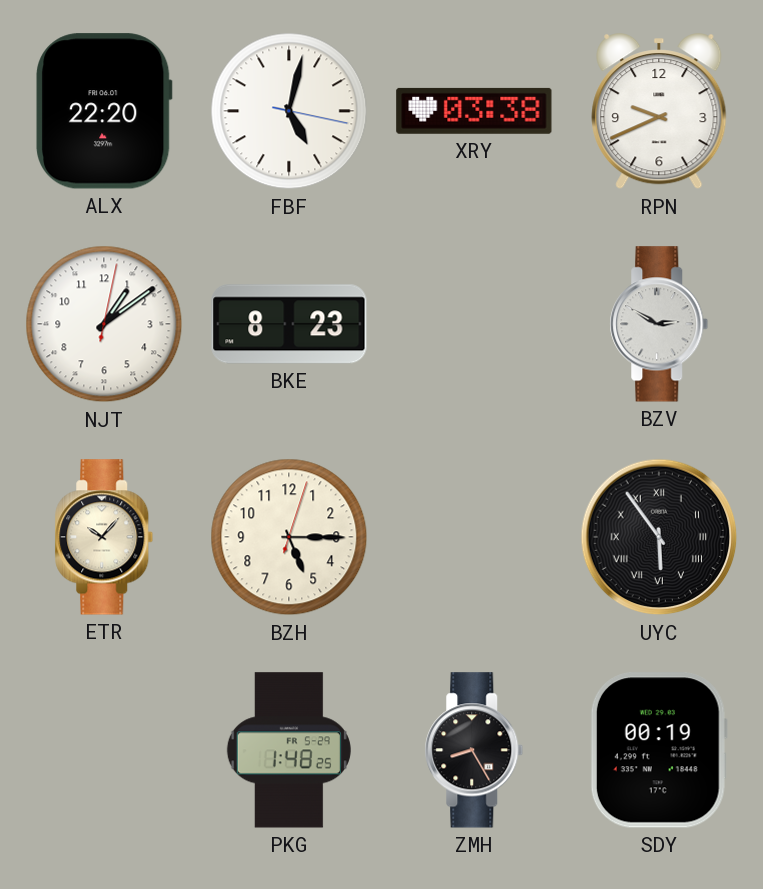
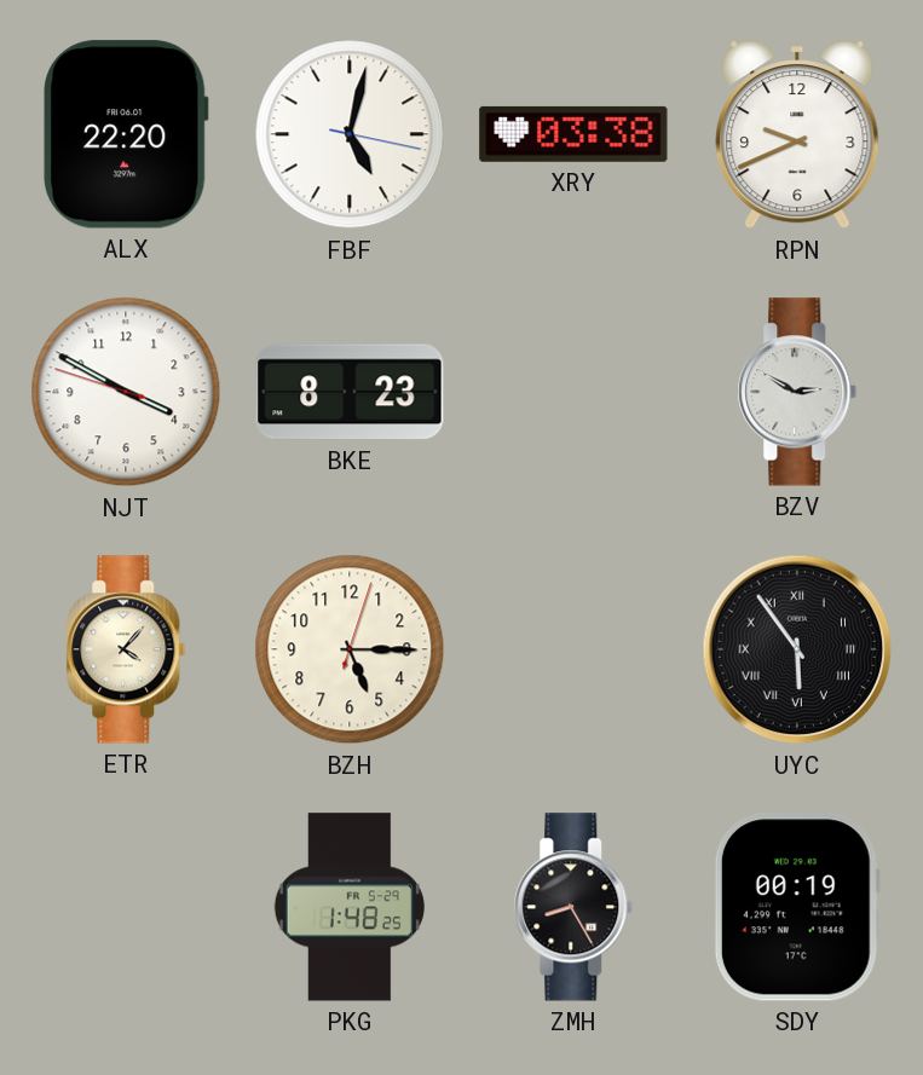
NJT: 1:09 -> 3:49
ETR: 10:07 -> 4:07
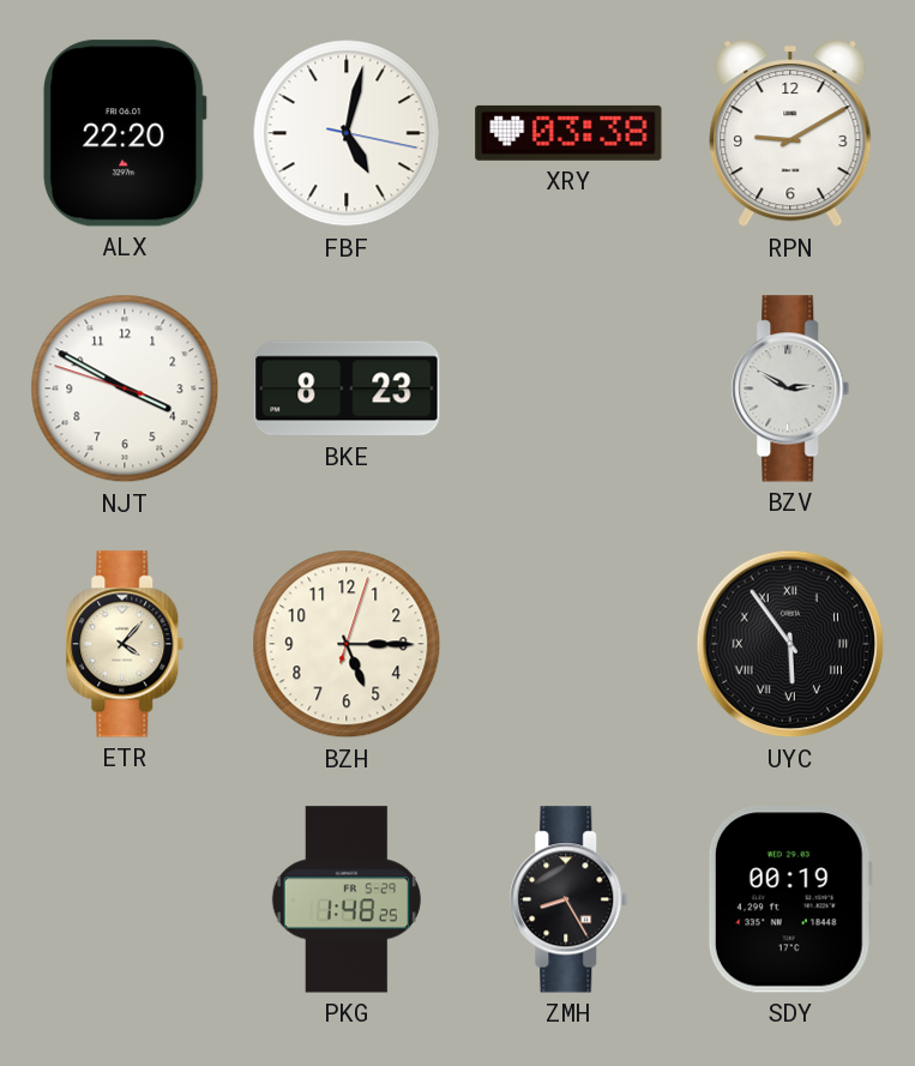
RPN: 9:41 -> 9:10
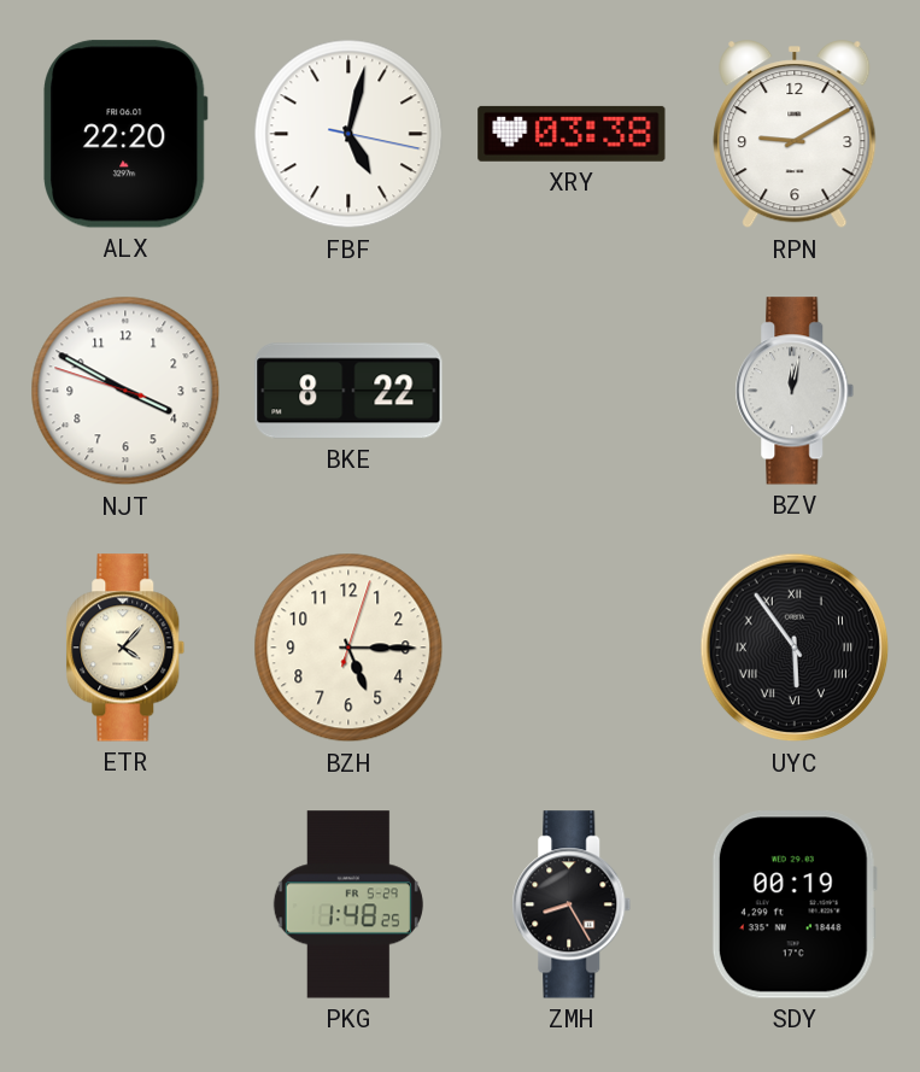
BKE: 8:23 -> 8:22
BZV: 2:50 -> 12:02
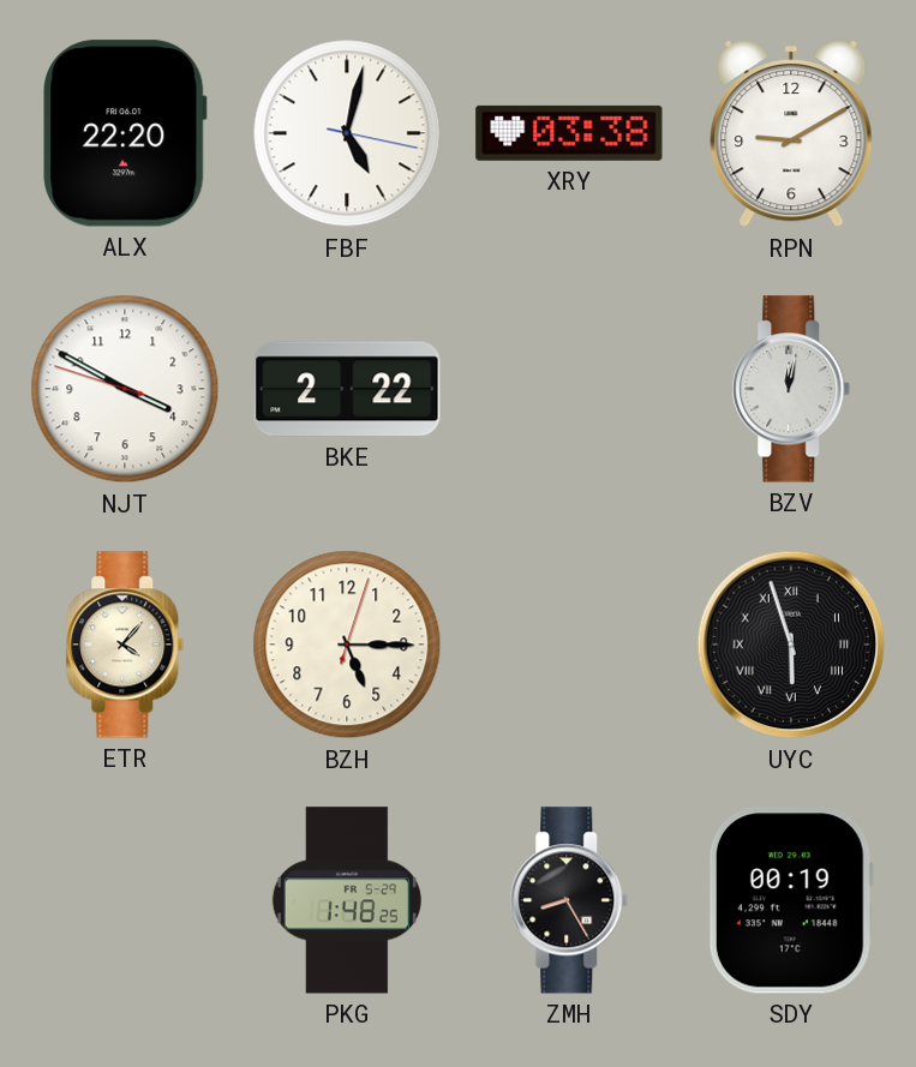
BKE: 8:22 -> 2:22
UYC: 5:54 -> 5:57
